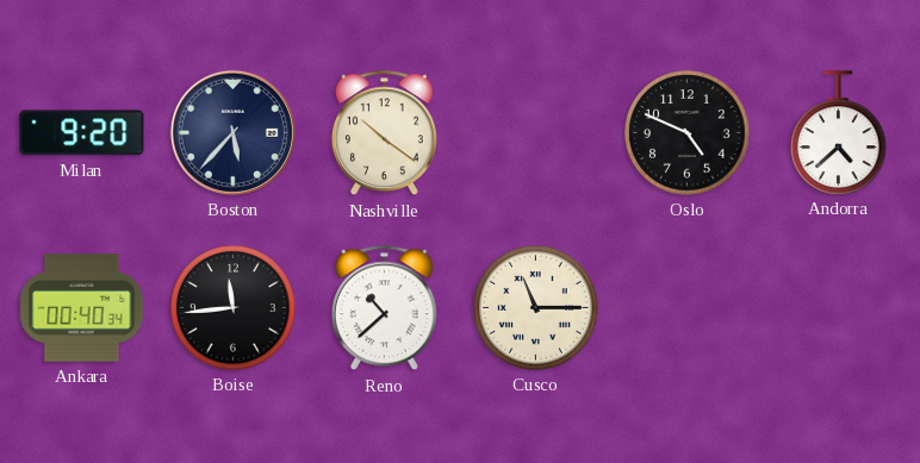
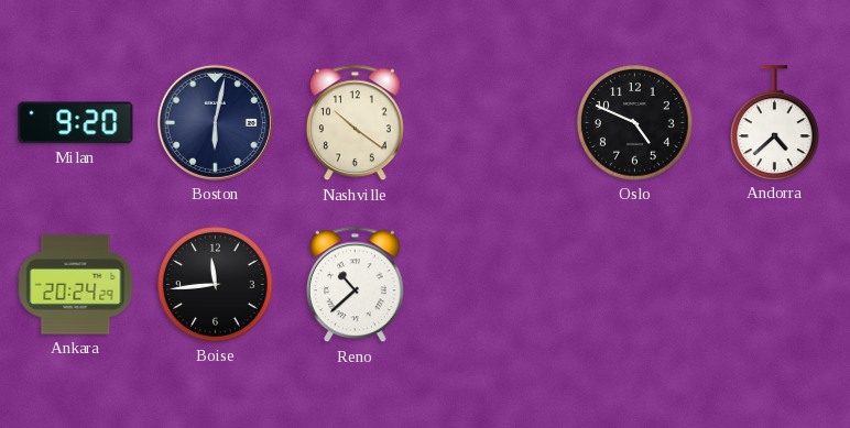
Boston: 5:37 -> 6:02
Ankara: 00:40 -> 20:24
Cusco: 11:15 -> none
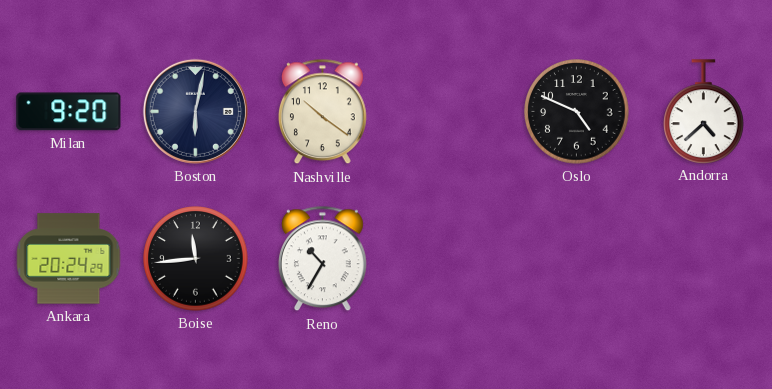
Reno: 10:38 -> 10:35
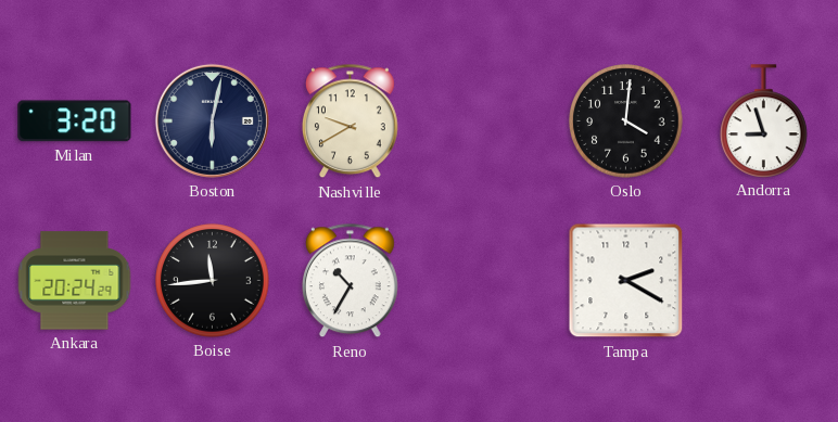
Milan: 9:20 -> 3:20
Nashville: 10:21 -> 9:40
Oslo: 4:49 -> 4:01
Andorra: 4:38 -> 8:57
Tampa: none -> 2:20
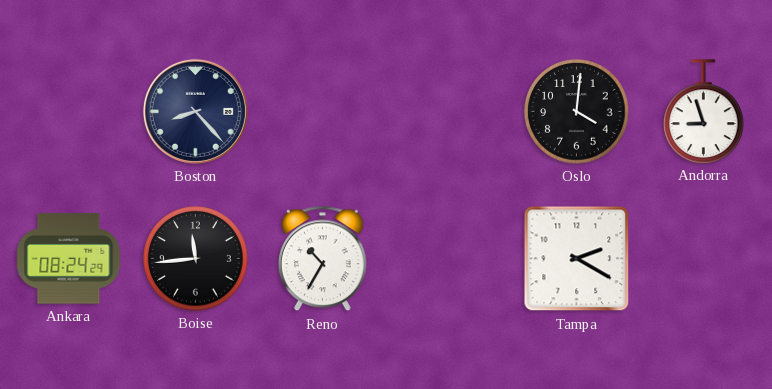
Milan: 3:20 -> none
Boston: 6:02 -> 8:23
Nashville: 9:40 -> none
Ankara: 20:24 -> 08:24
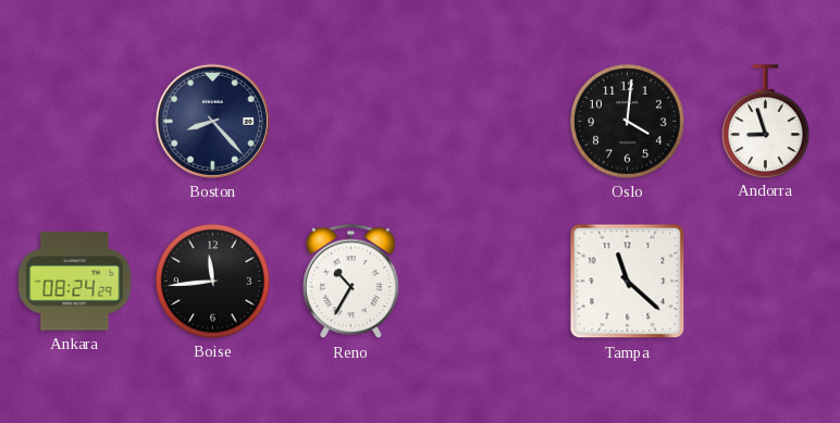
Tampa: 2:20 -> 11:22
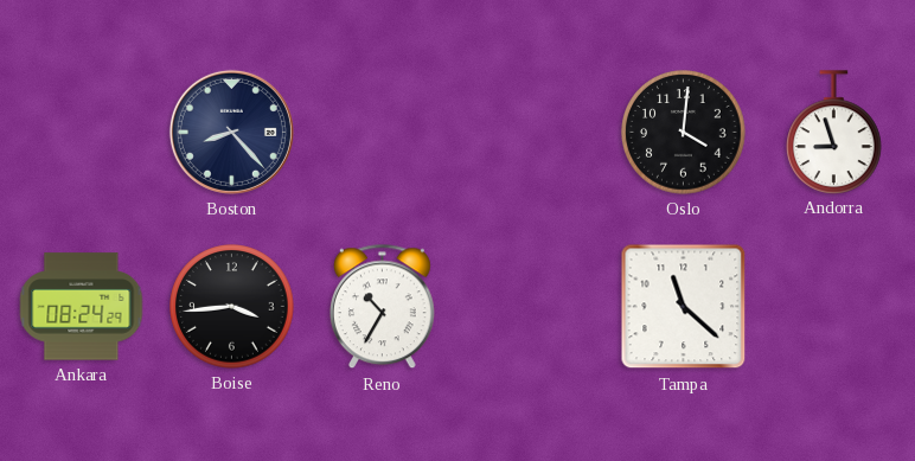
Boise: 11:44 -> 3:44
